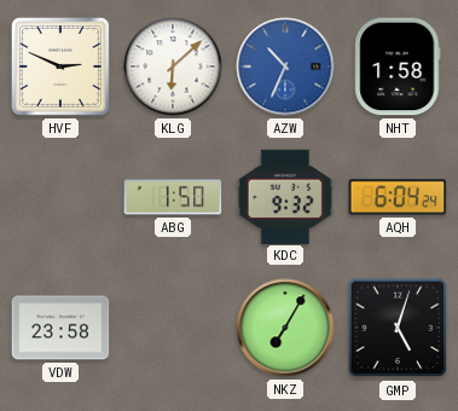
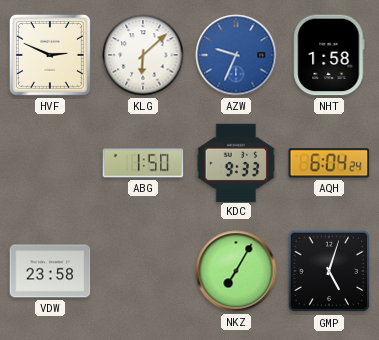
AZW: 10:34 -> 9:34
KDC: 9:32 -> 9:33
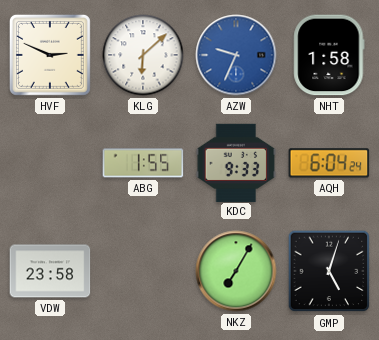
ABG: 1:50 -> 1:55
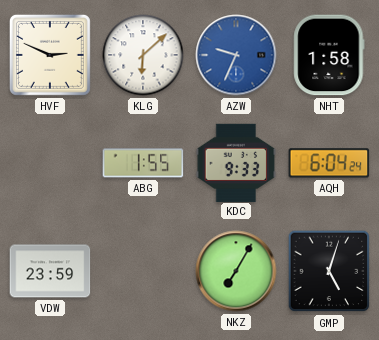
VDW: 23:58 -> 23:59
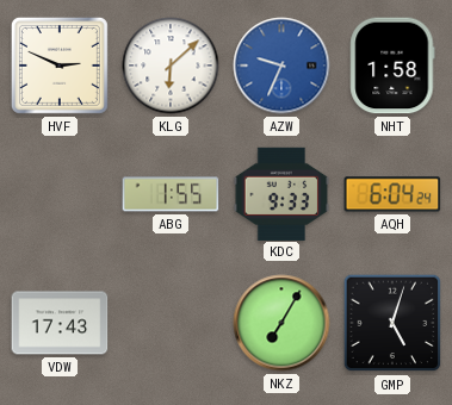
VDW: 23:59 -> 17:43
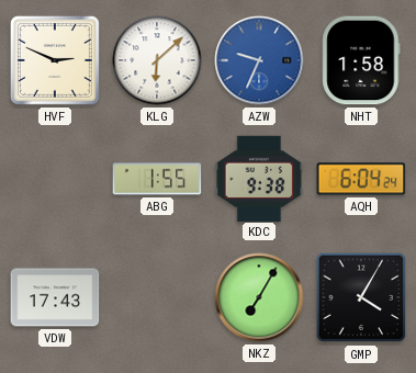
KDC: 9:33 -> 9:38
GMP: 5:03 -> 4:05
